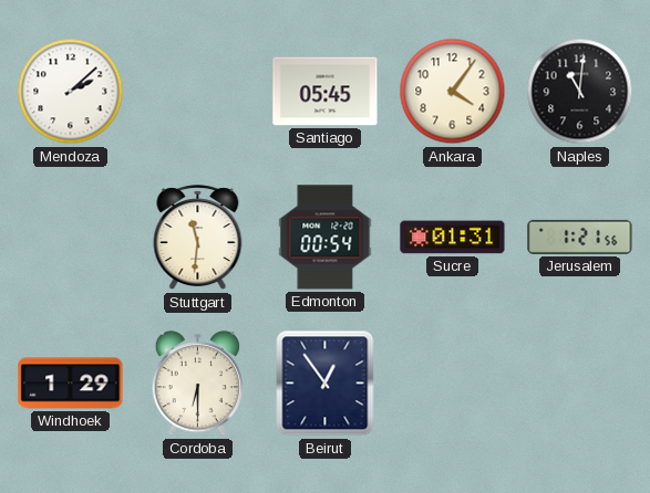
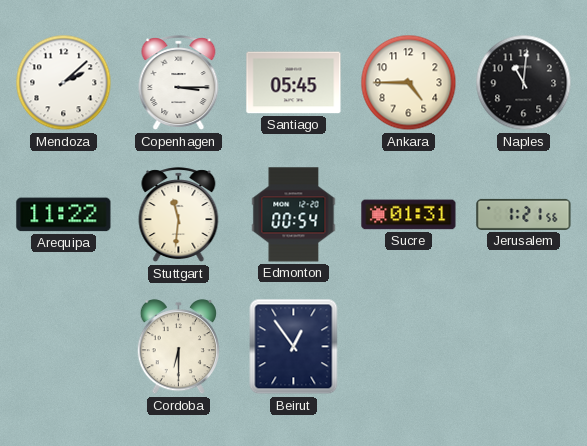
Copenhagen: none -> 3:15
Ankara: 4:06 -> 4:45
Arequipa: none -> 11:22
Windhoek: 1:29 -> none
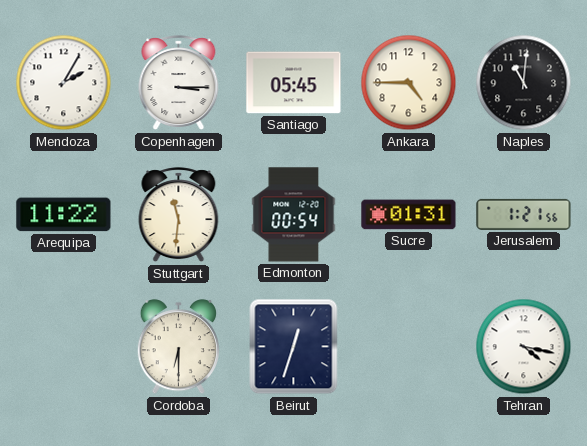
Mendoza: 2:08 -> 2:05
Beirut: 12:54 -> 12:33
Tehran: none -> 4:17
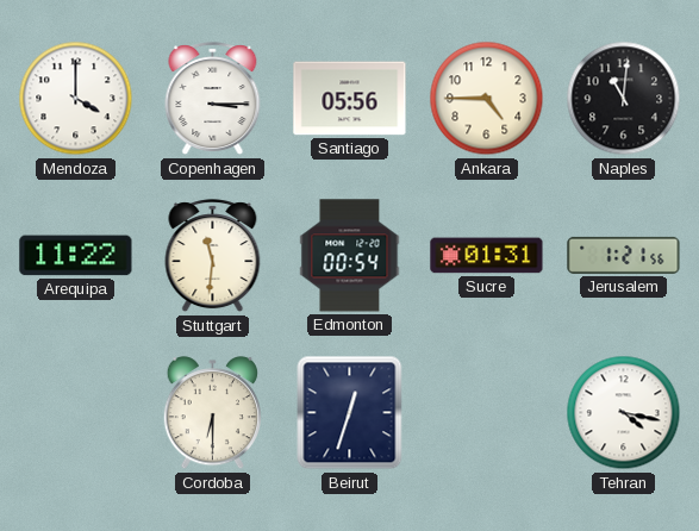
Mendoza: 2:05 -> 4:00
Santiago: 05:45 -> 05:56
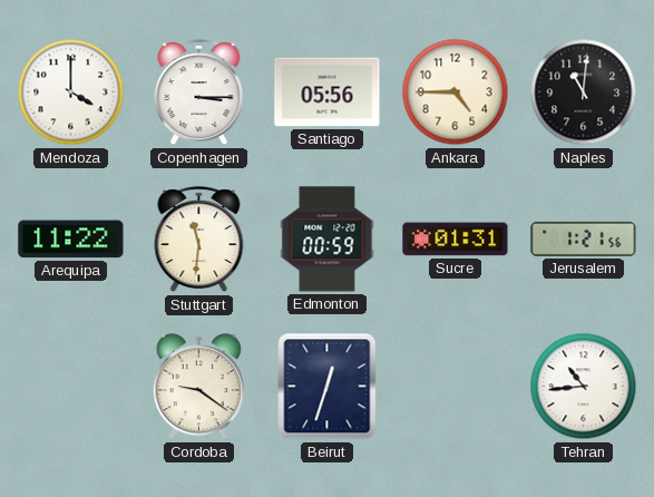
Edmonton: 00:54 -> 00:59
Cordoba: 6:30 -> 9:21
Tehran: 4:17 -> 10:44
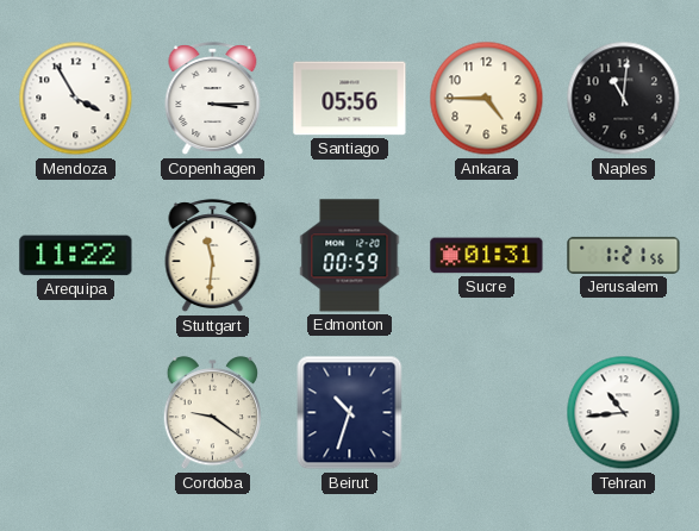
Mendoza: 4:00 -> 3:55
Beirut: 12:33 -> 10:33
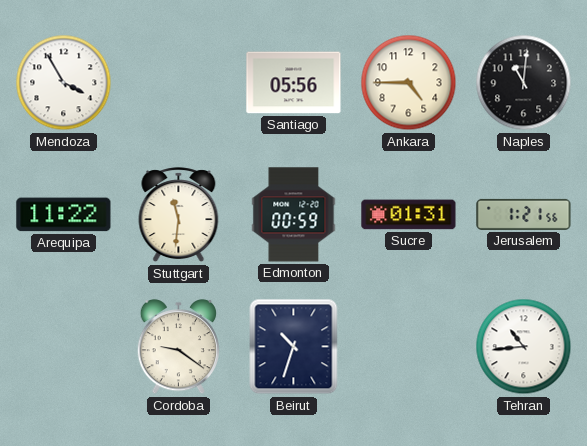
Copenhagen: 3:15 -> none
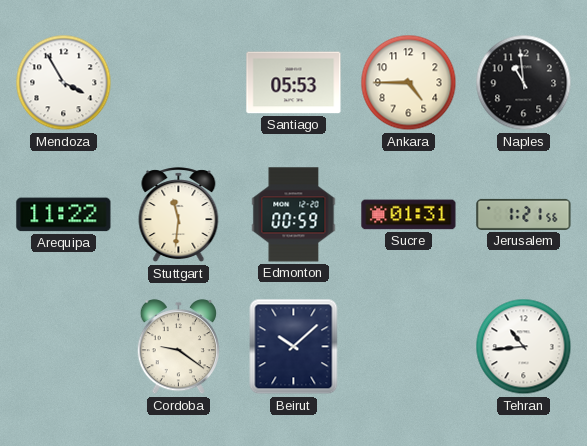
Santiago: 05:56 -> 05:53
Naples: 11:01 -> 10:59
Beirut: 10:33 -> 10:08
